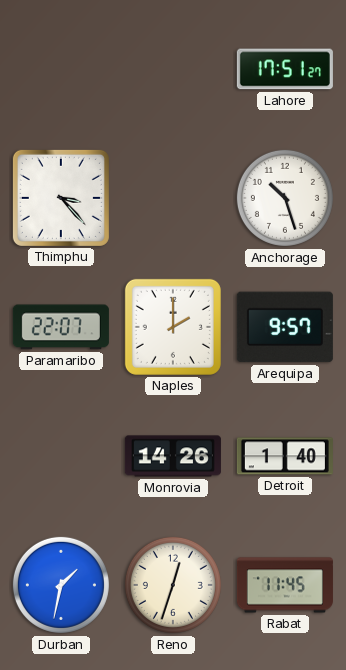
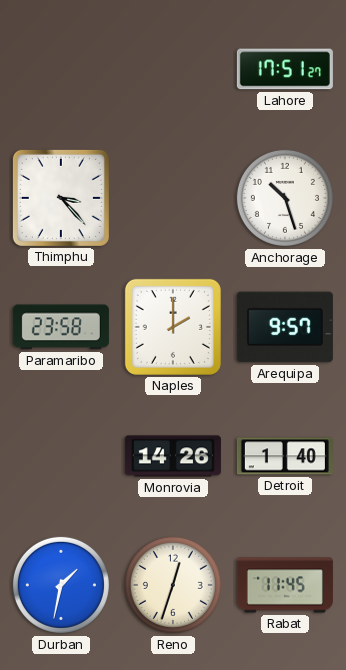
Paramaribo: 22:07 -> 23:58
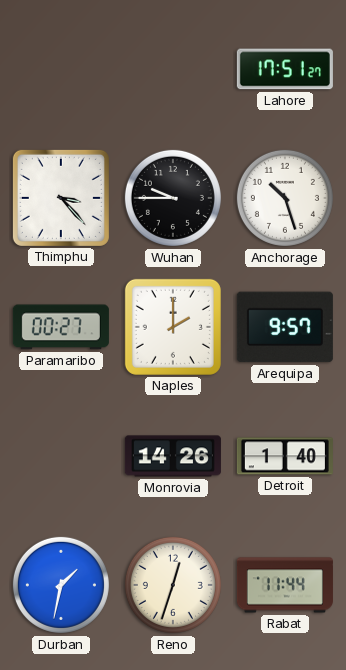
Wuhan: none -> 9:45
Paramaribo: 23:58 -> 00:27
Rabat: 11:45 -> 11:44
